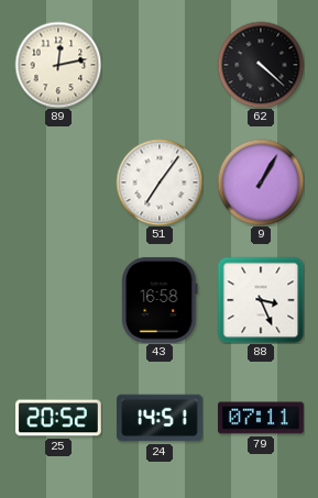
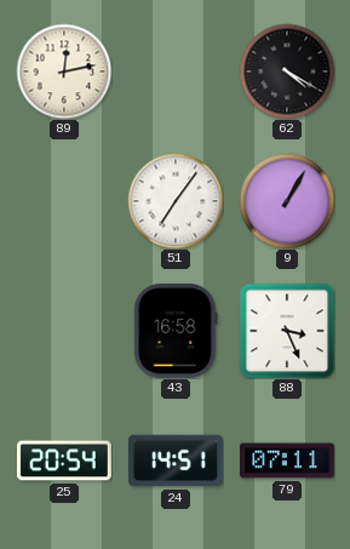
62: 4:22 -> 4:20
25: 20:52 -> 20:54
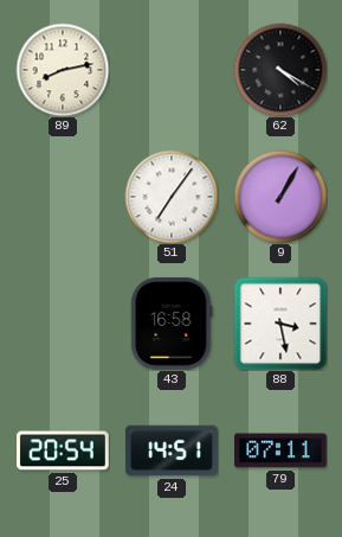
89: 12:13 -> 8:13
88: 3:26 -> 3:28
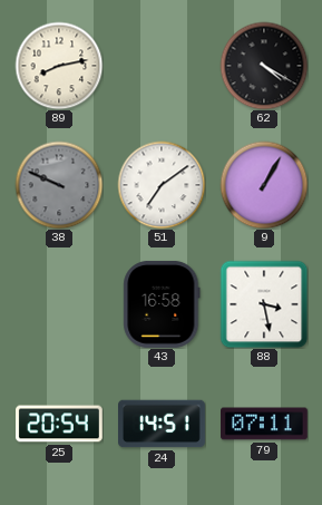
38: none -> 9:49
51: 7:06 -> 7:09
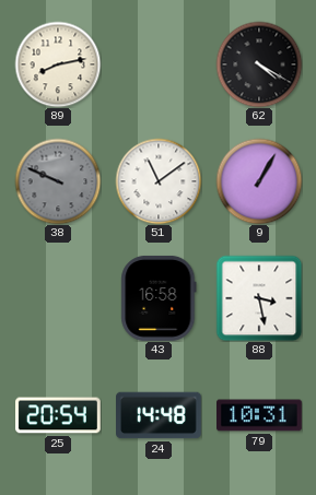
51: 7:09 -> 11:09
24: 14:51 -> 14:48
79: 07:11 -> 10:31
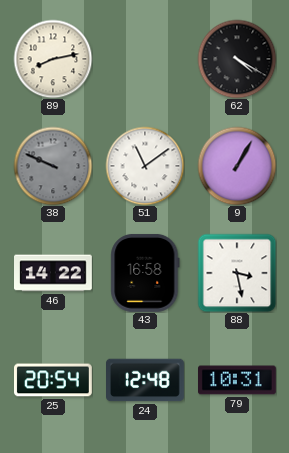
46: none -> 14:22
24: 14:48 -> 12:48
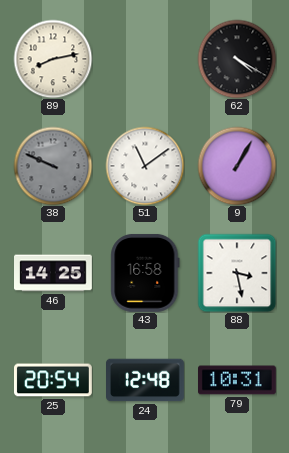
46: 14:22 -> 14:25
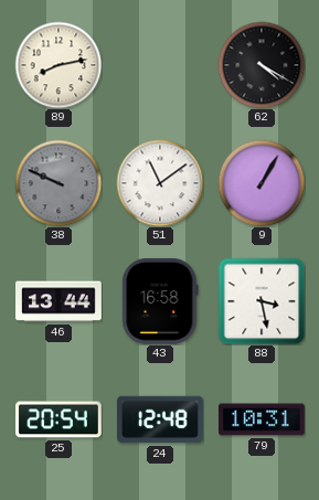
46: 14:25 -> 13:44
